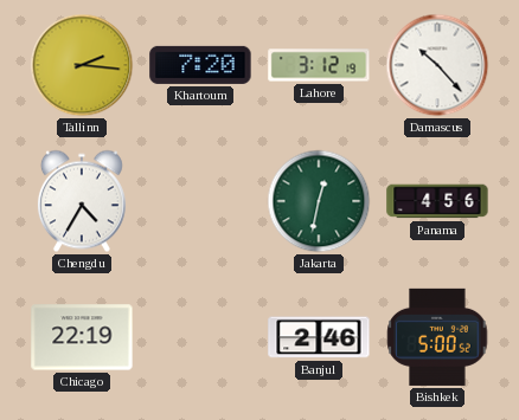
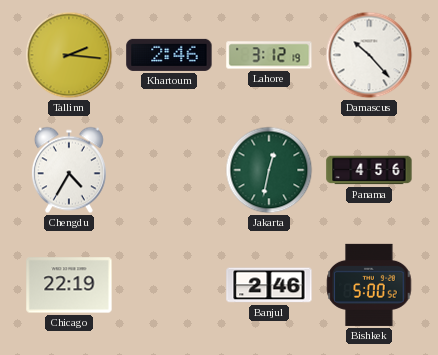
Khartoum: 7:20 -> 2:46
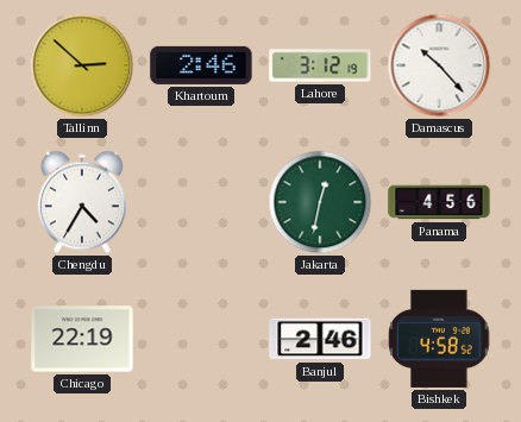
Tallinn: 2:16 -> 2:52
Bishkek: 5:00 -> 4:58
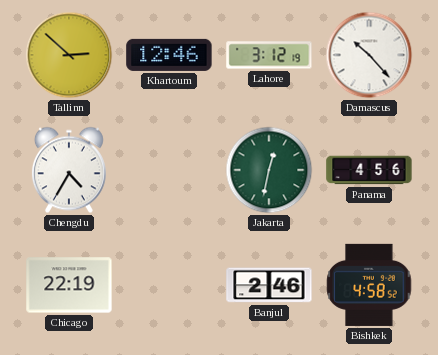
Khartoum: 2:46 -> 12:46
